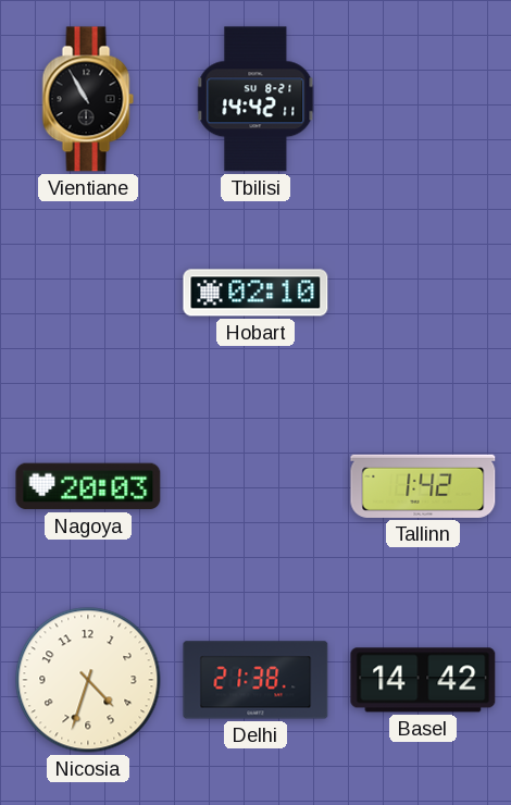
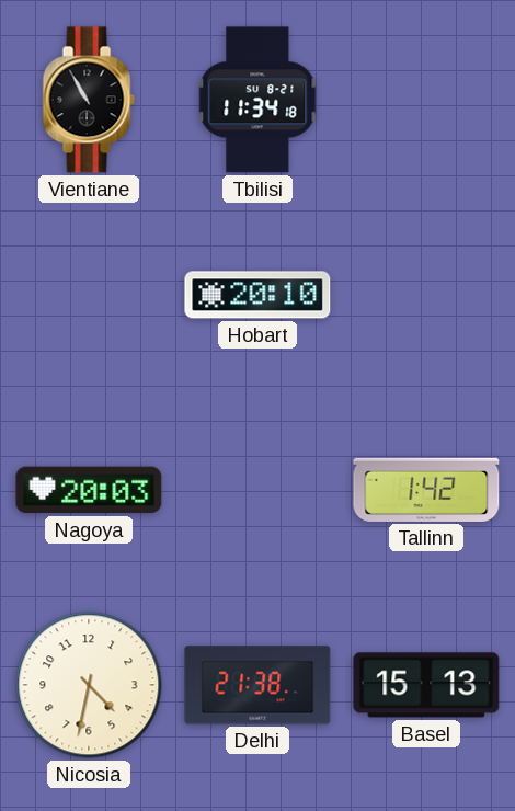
Tbilisi: 14:42 -> 11:34
Hobart: 02:10 -> 20:10
Nicosia: 4:33 -> 4:32
Basel: 14:42 -> 15:13
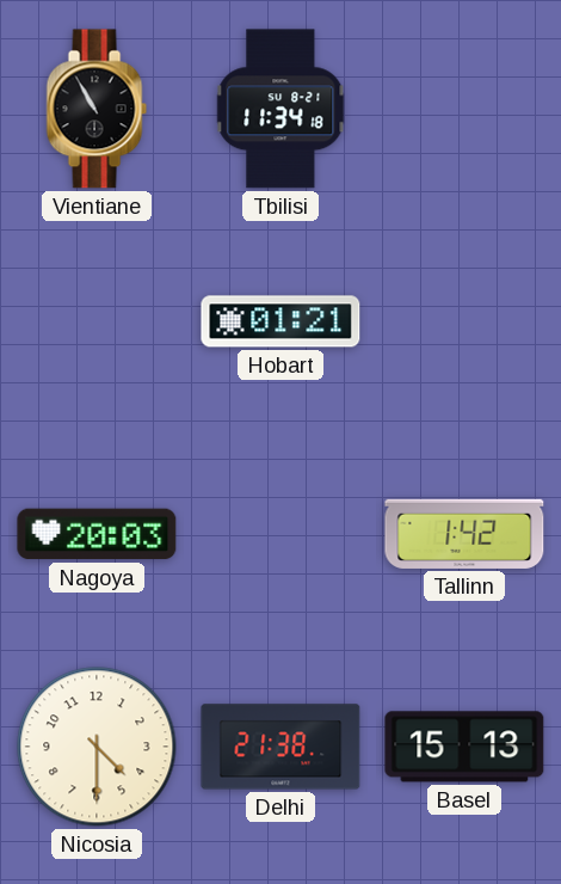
Hobart: 20:10 -> 01:21
Nicosia: 4:32 -> 4:30
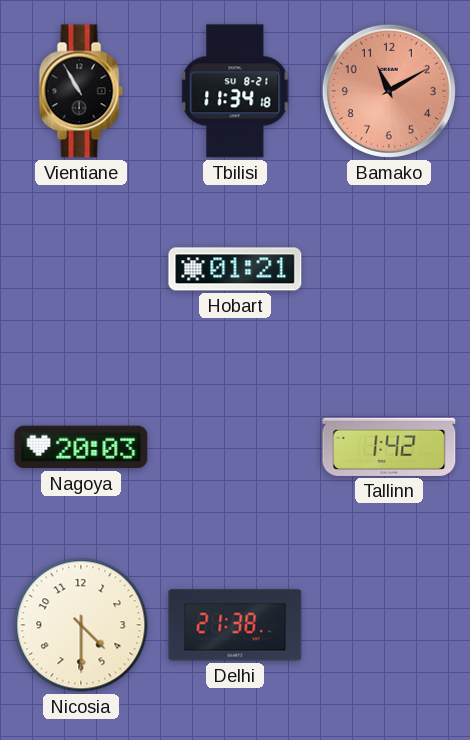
Bamako: none -> 11:10
Basel: 15:13 -> none
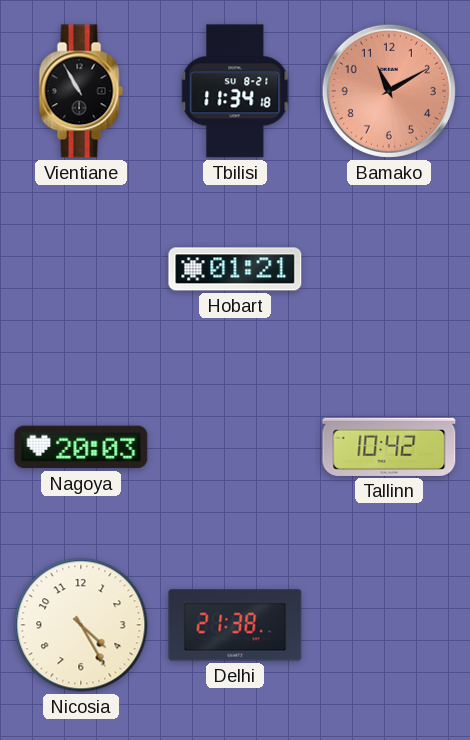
Tallinn: 1:42 -> 10:42
Nicosia: 4:30 -> 4:25
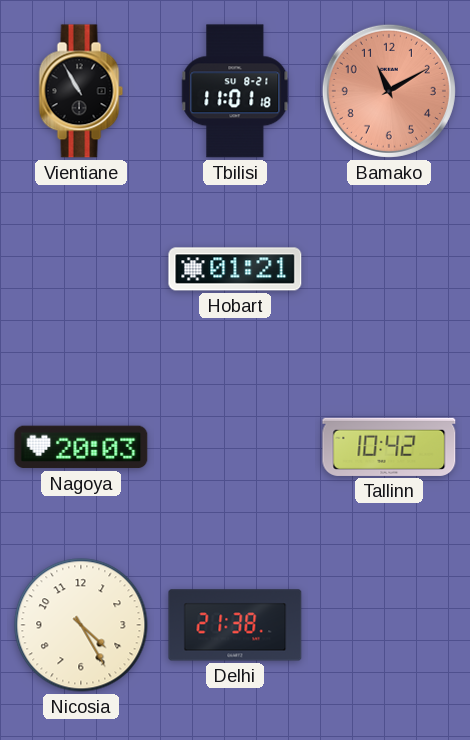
Tbilisi: 11:34 -> 11:01
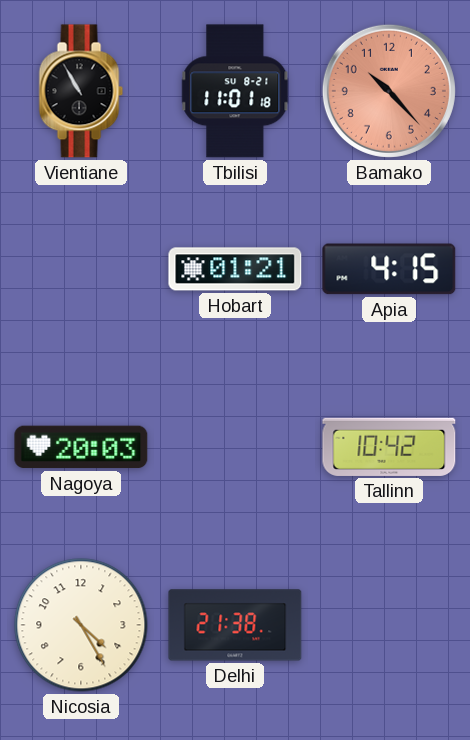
Bamako: 11:10 -> 10:23
Apia: none -> 4:15
